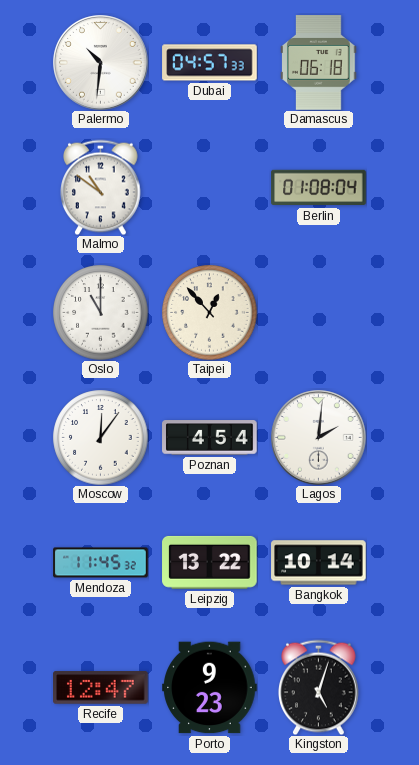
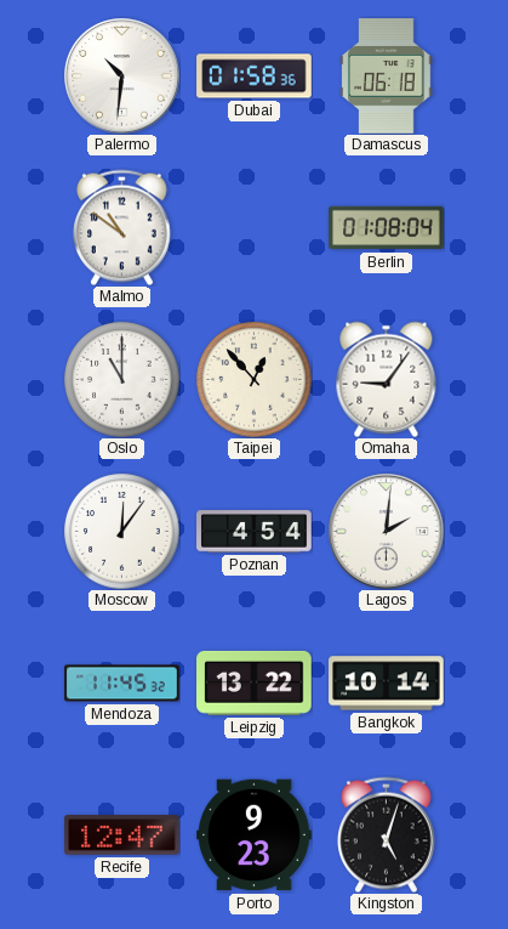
Dubai: 04:57 -> 01:58
Omaha: none -> 9:06
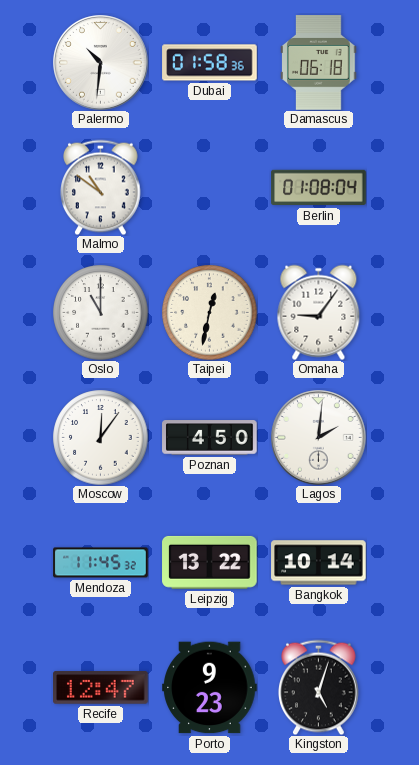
Taipei: 12:53 -> 12:32
Poznan: 4:54 -> 4:50
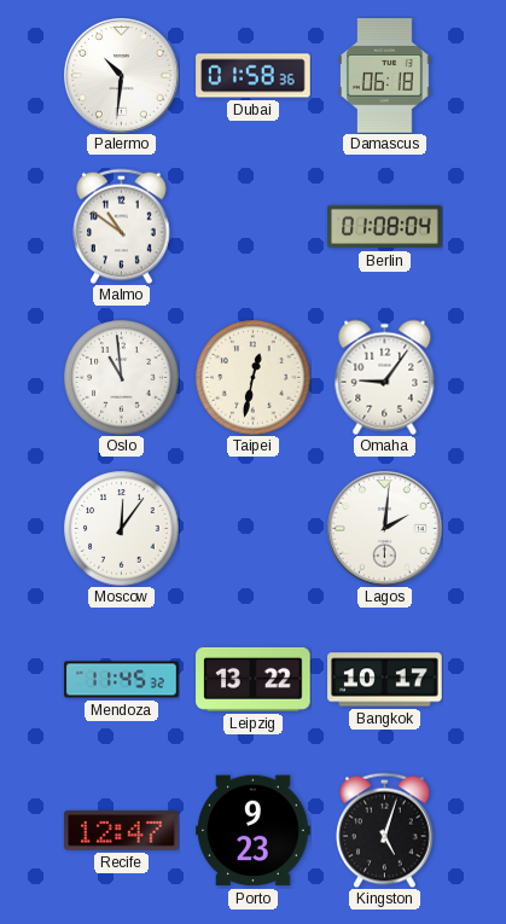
Oslo: 11:00 -> 10:59
Poznan: 4:50 -> none
Bangkok: 10:14 -> 10:17
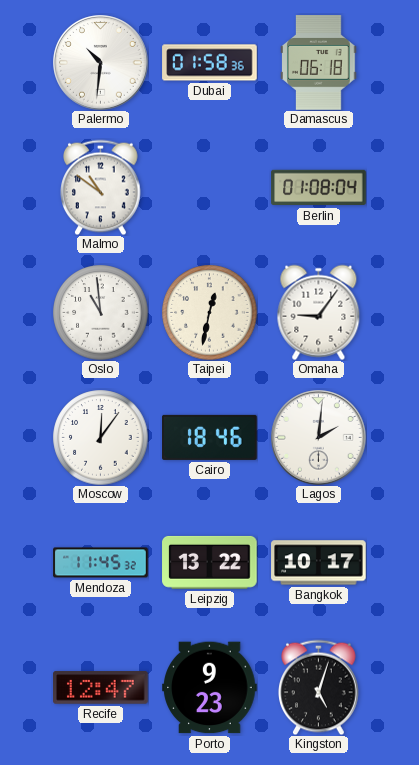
Cairo: none -> 18:46
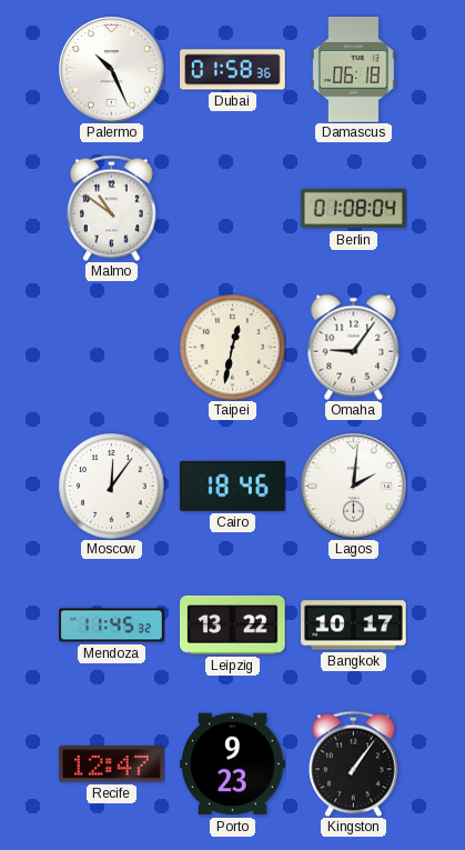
Palermo: 10:31 -> 10:26
Oslo: 10:59 -> none
Kingston: 5:03 -> 1:06
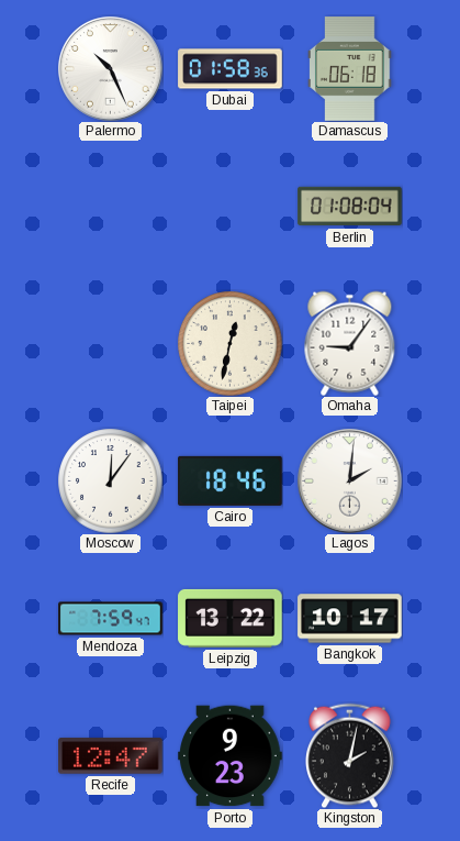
Malmo: 10:51 -> none
Mendoza: 11:45 -> 7:59
Kingston: 1:06 -> 2:02
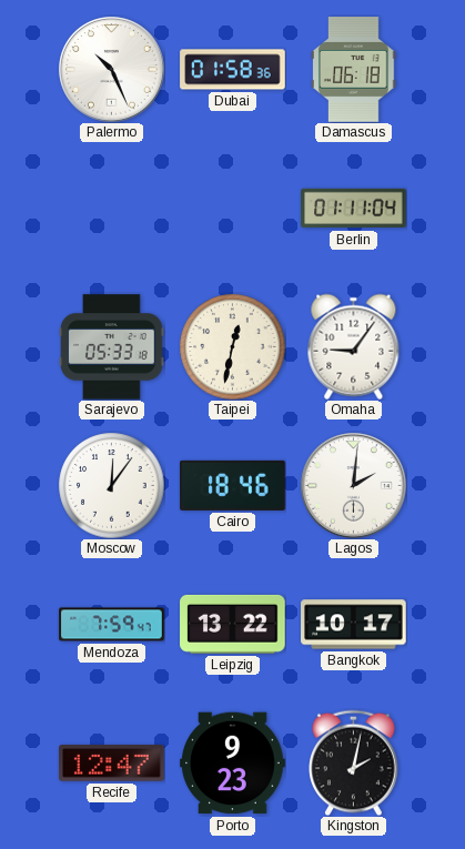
Berlin: 01:08 -> 01:11
Sarajevo: none -> 05:33
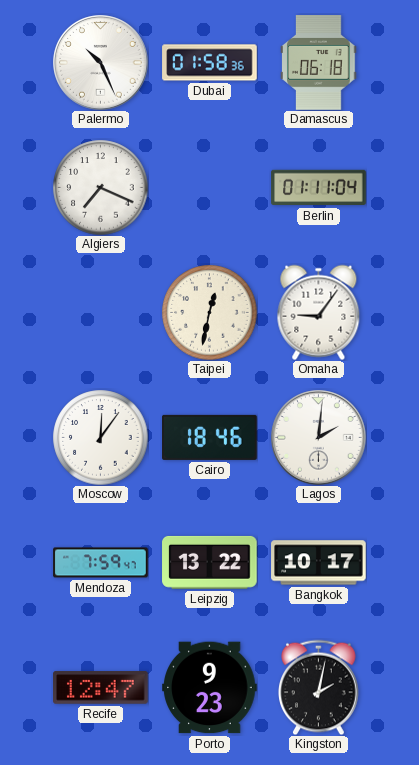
Algiers: none -> 7:19
Sarajevo: 05:33 -> none
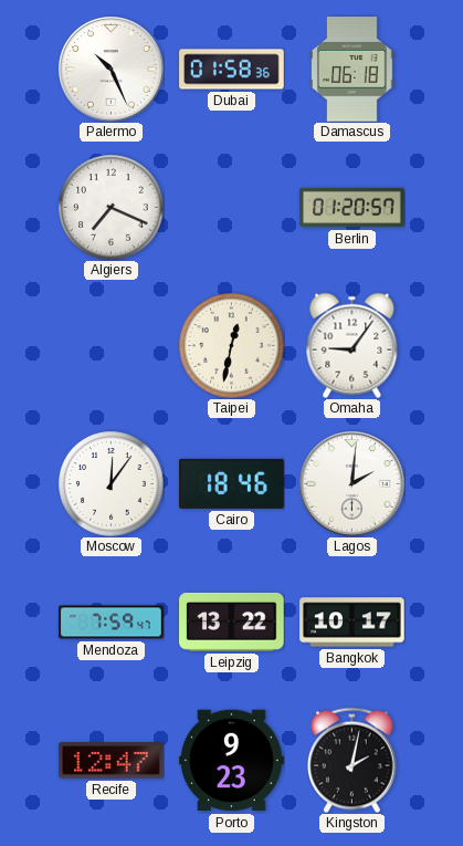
Berlin: 01:11 -> 01:20
